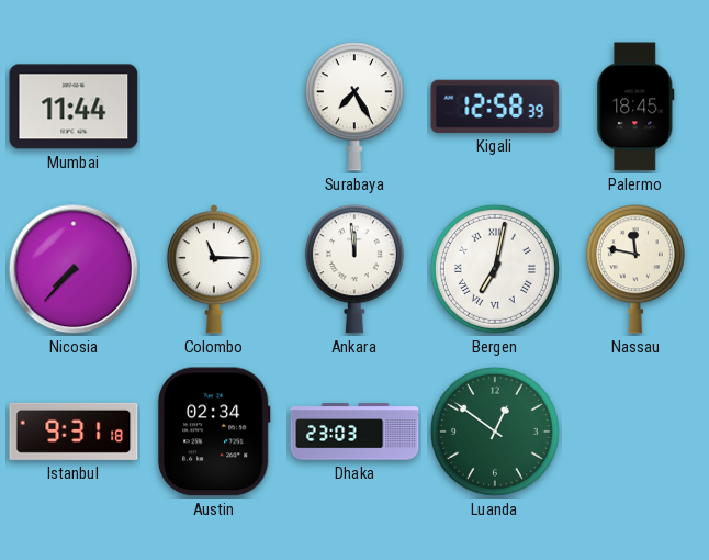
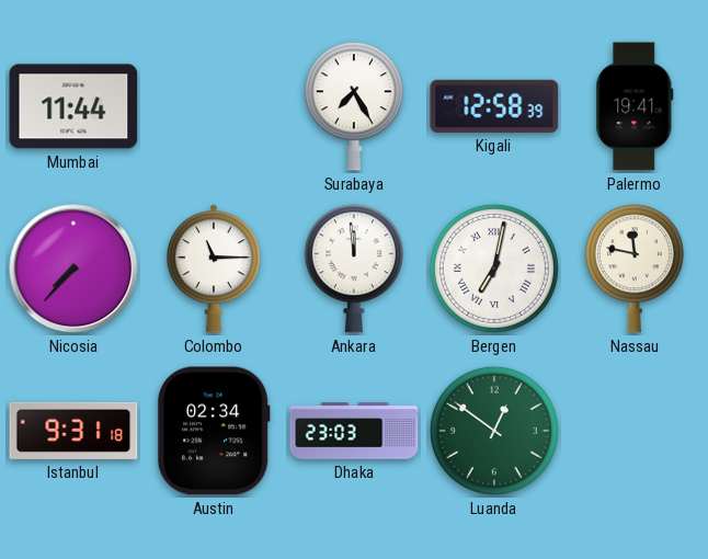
Palermo: 18:45 -> 19:41
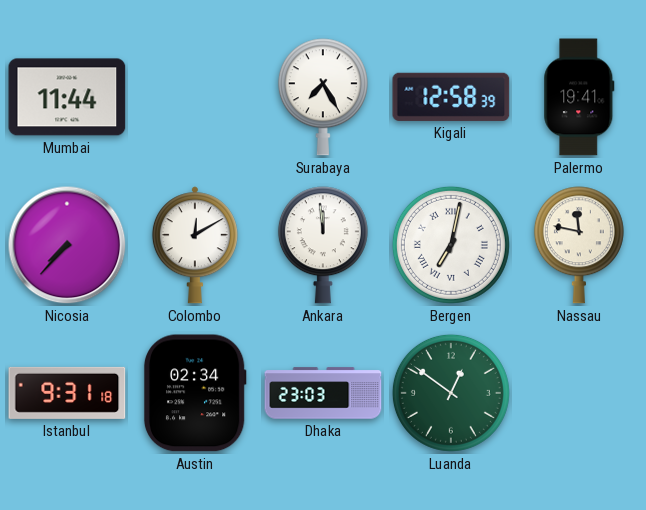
Colombo: 11:15 -> 12:10
